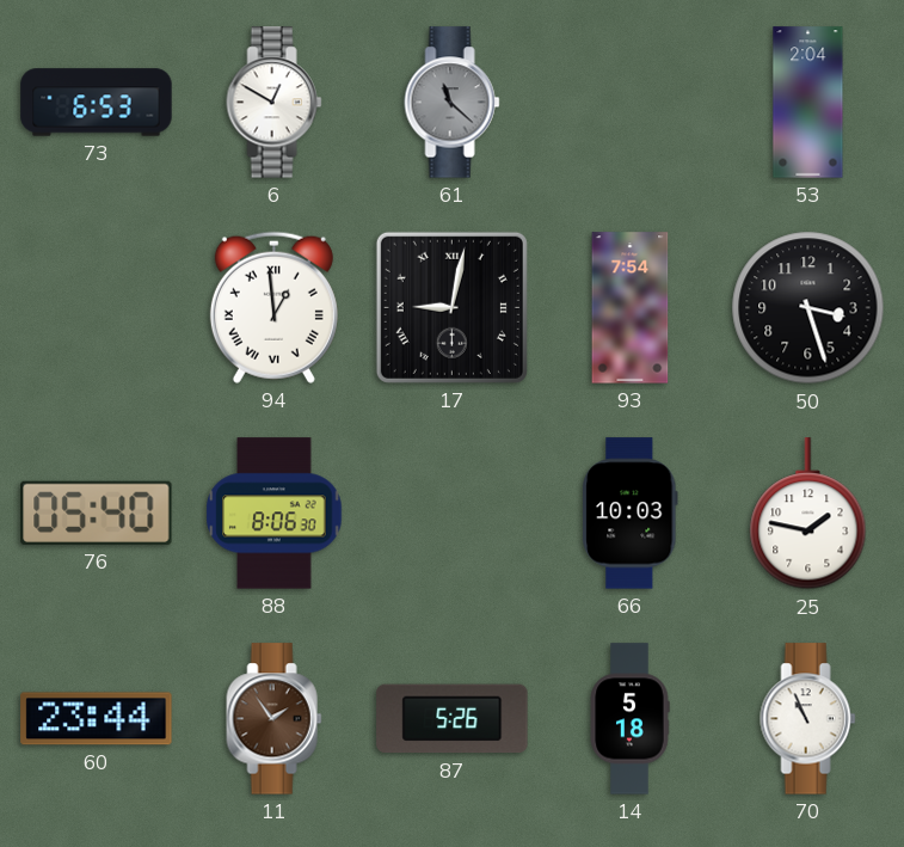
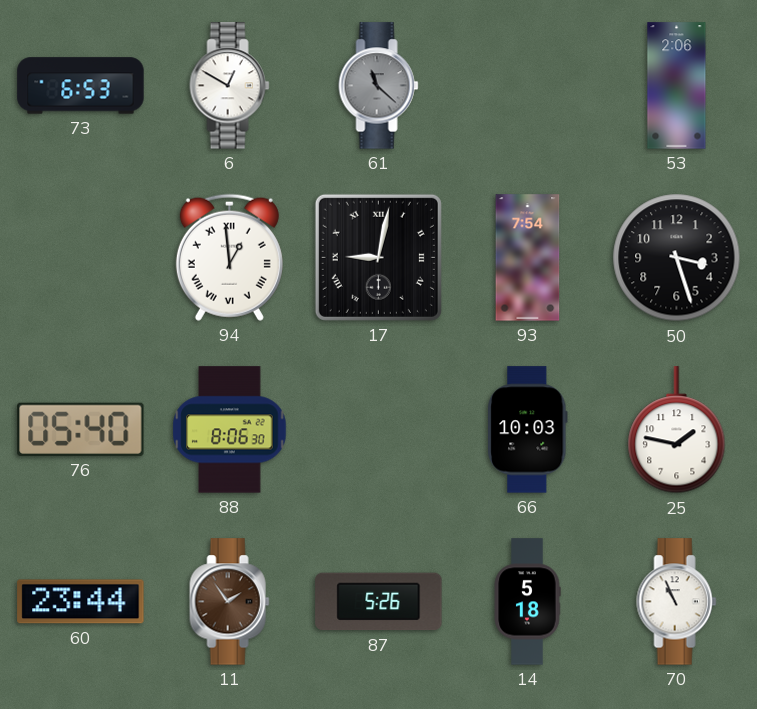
53: 2:04 -> 2:06
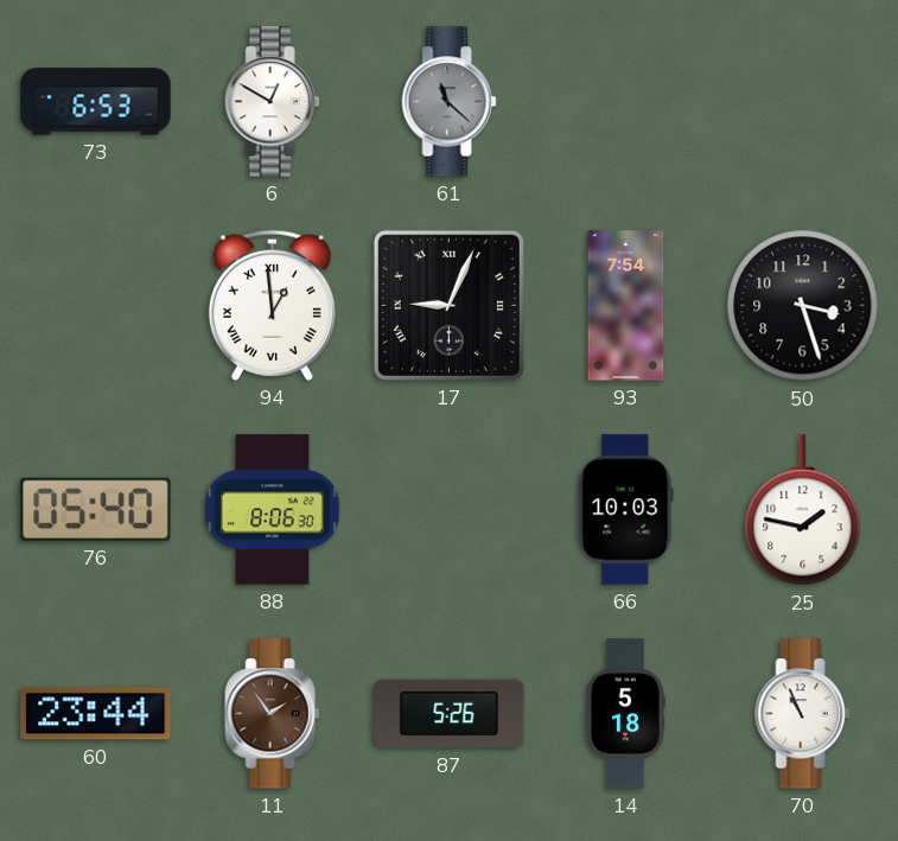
53: 2:06 -> none
17: 9:02 -> 9:04
